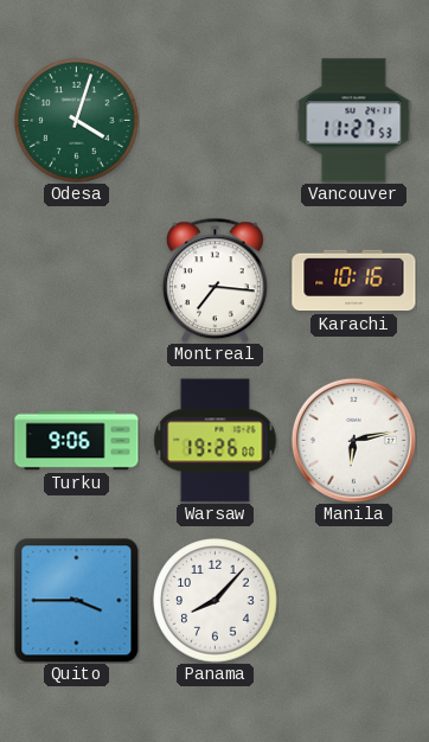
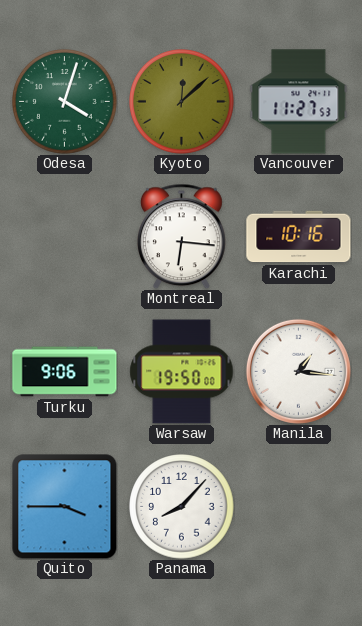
Kyoto: none -> 12:08
Montreal: 7:16 -> 6:16
Warsaw: 19:26 -> 19:50
Manila: 6:13 -> 1:16
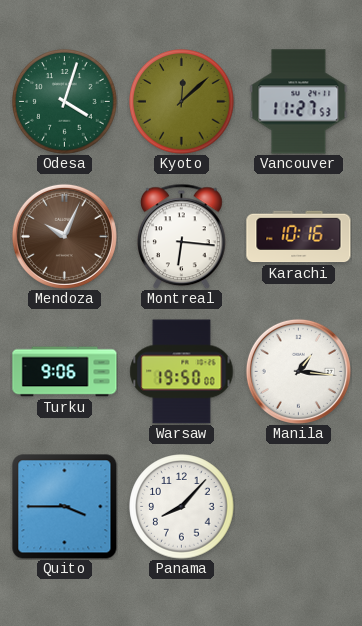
Mendoza: none -> 10:04
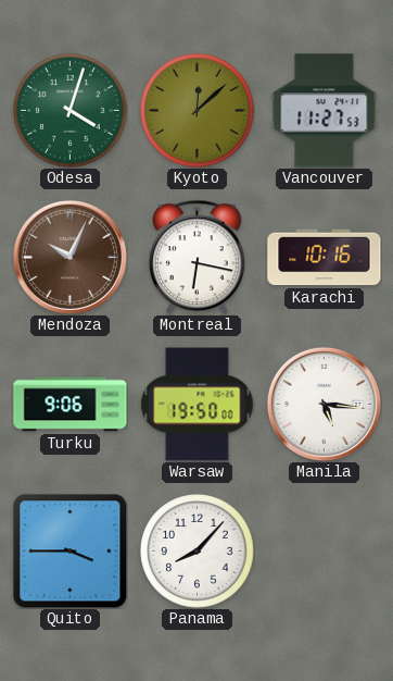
Montreal: 6:16 -> 6:17
Manila: 1:16 -> 5:16
